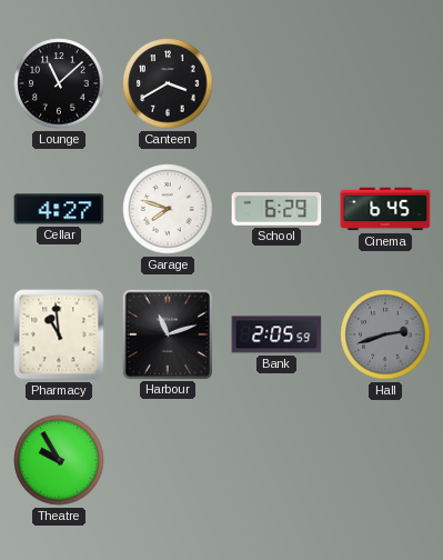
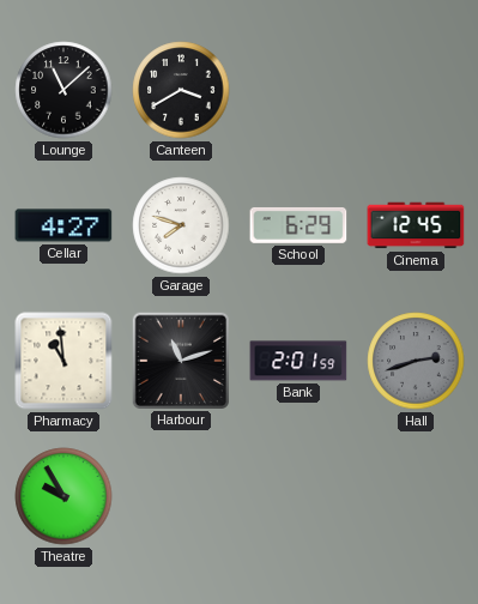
Cinema: 6:45 -> 12:45
Bank: 2:05 -> 2:01
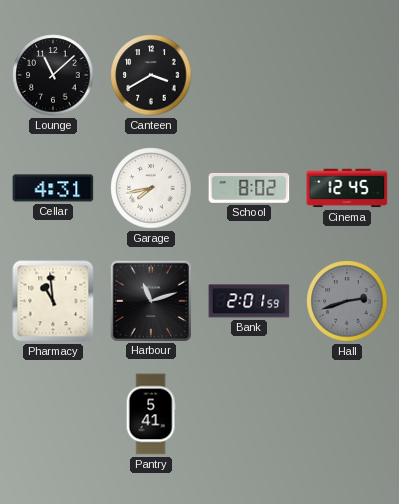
Cellar: 4:27 -> 4:31
Garage: 7:48 -> 7:43
School: 6:29 -> 8:02
Theatre: 9:55 -> none
Pantry: none -> 5:41
